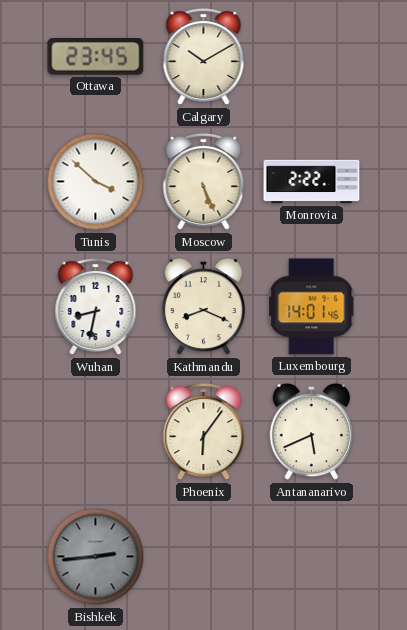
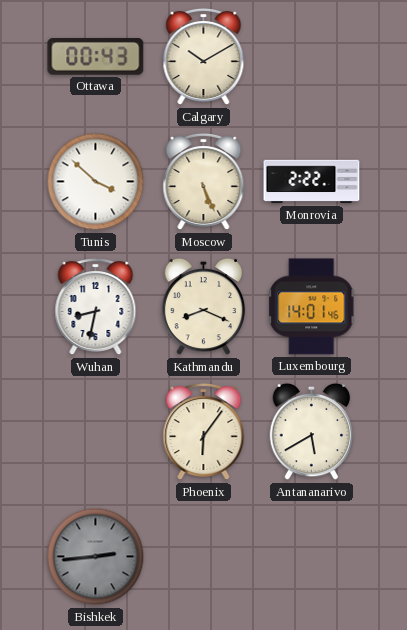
Ottawa: 23:45 -> 00:43
Antananarivo: 5:41 -> 5:40
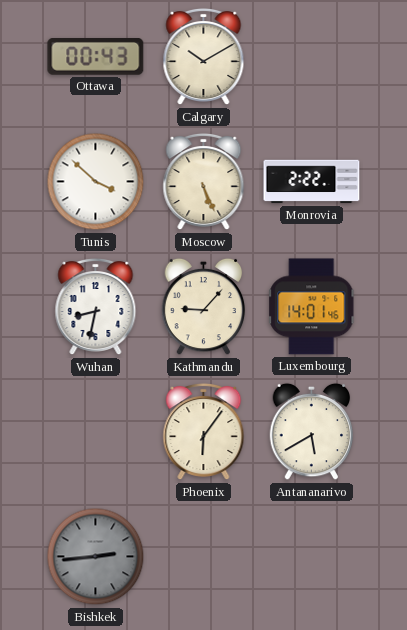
Kathmandu: 8:19 -> 9:07
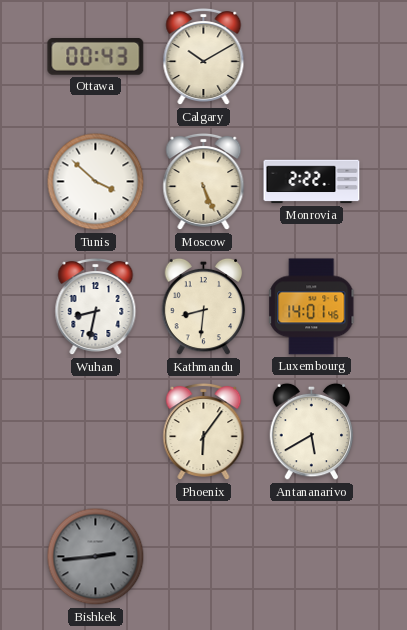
Kathmandu: 9:07 -> 8:31
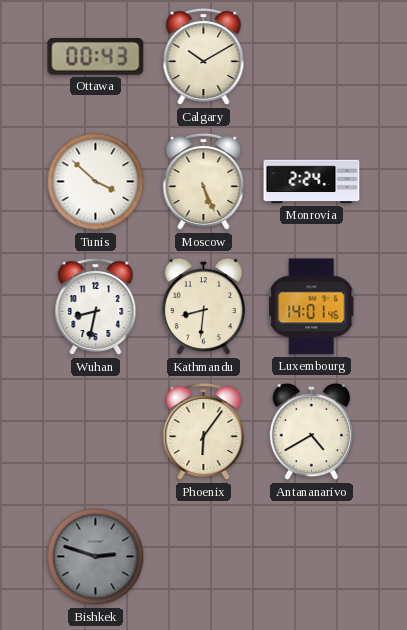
Monrovia: 2:22 -> 2:24
Antananarivo: 5:40 -> 4:40
Bishkek: 2:44 -> 2:48
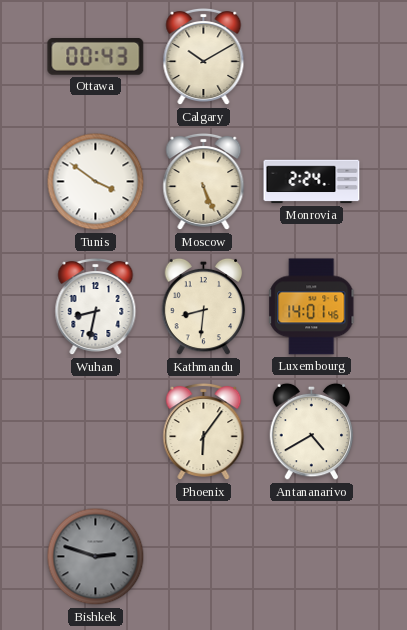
Tunis: 3:52 -> 3:51
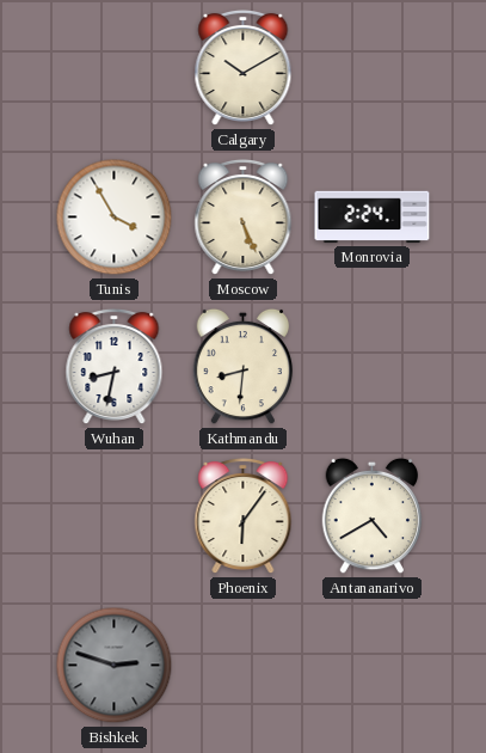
Ottawa: 00:43 -> none
Tunis: 3:51 -> 3:55
Luxembourg: 14:01 -> none
